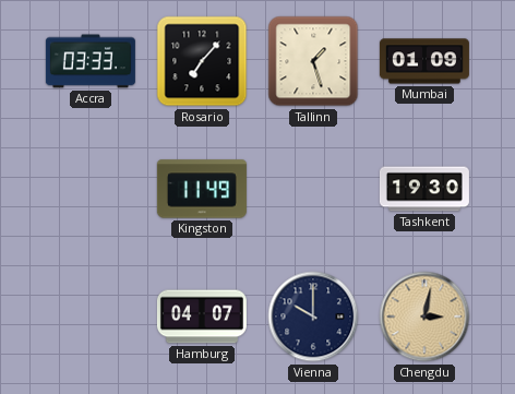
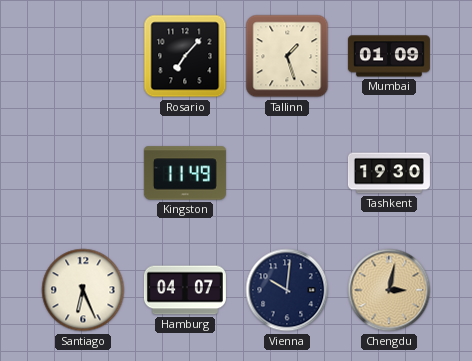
Accra: 03:33 -> none
Santiago: none -> 6:26
Vienna: 10:00 -> 10:01
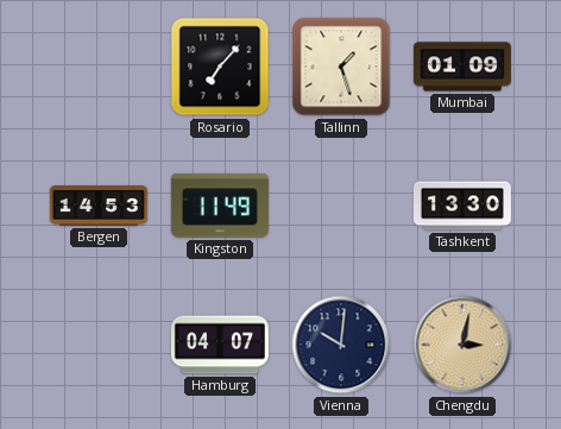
Bergen: none -> 14:53
Tashkent: 19:30 -> 13:30
Santiago: 6:26 -> none
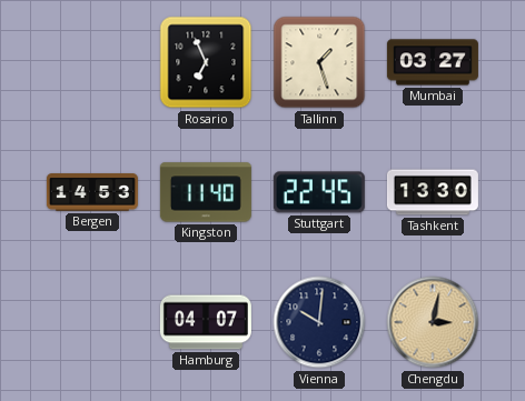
Rosario: 7:07 -> 6:56
Mumbai: 01:09 -> 03:27
Kingston: 11:49 -> 11:40
Stuttgart: none -> 22:45
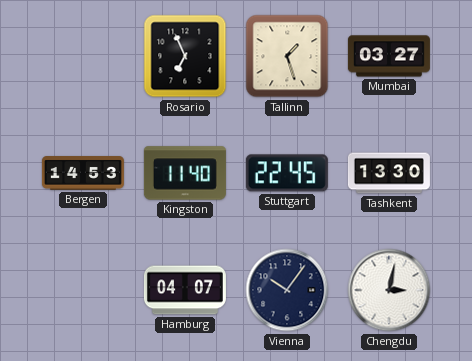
Vienna: 10:01 -> 10:06
Chengdu dial: champagne -> white
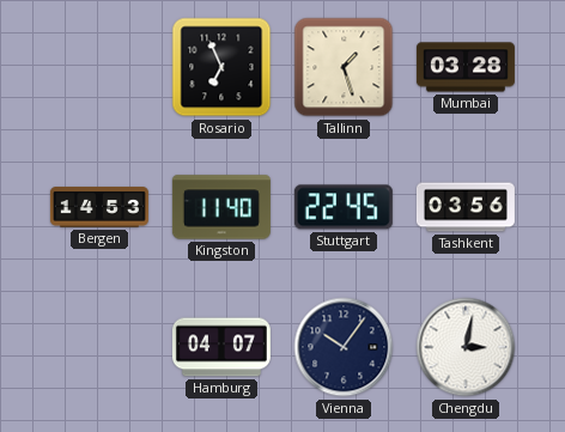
Mumbai: 03:27 -> 03:28
Tashkent: 13:30 -> 03:56
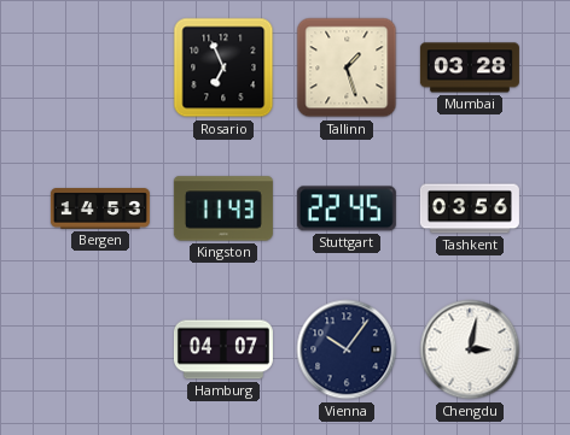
Kingston: 11:40 -> 11:43
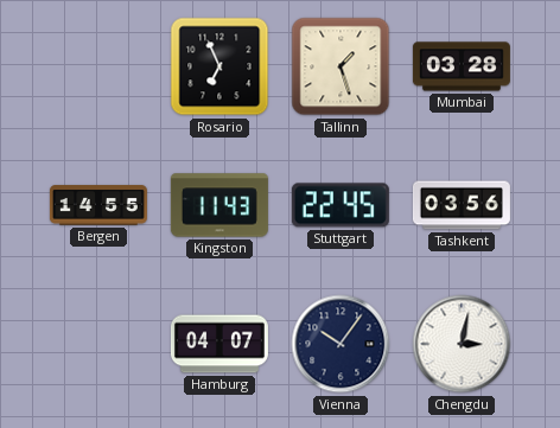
Bergen: 14:53 -> 14:55
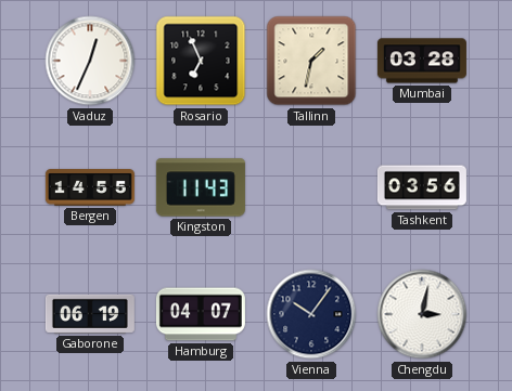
Vaduz: none -> 12:34
Tallinn: 1:27 -> 1:32
Stuttgart: 22:45 -> none
Gaborone: none -> 06:19
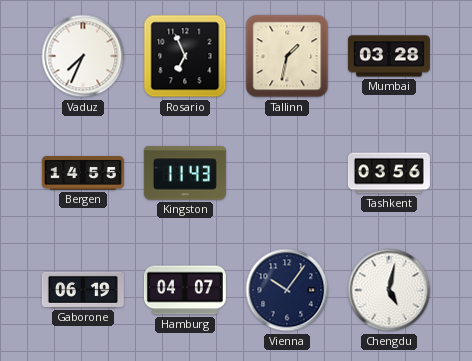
Vaduz: 12:34 -> 7:34
Chengdu: 3:02 -> 5:02
